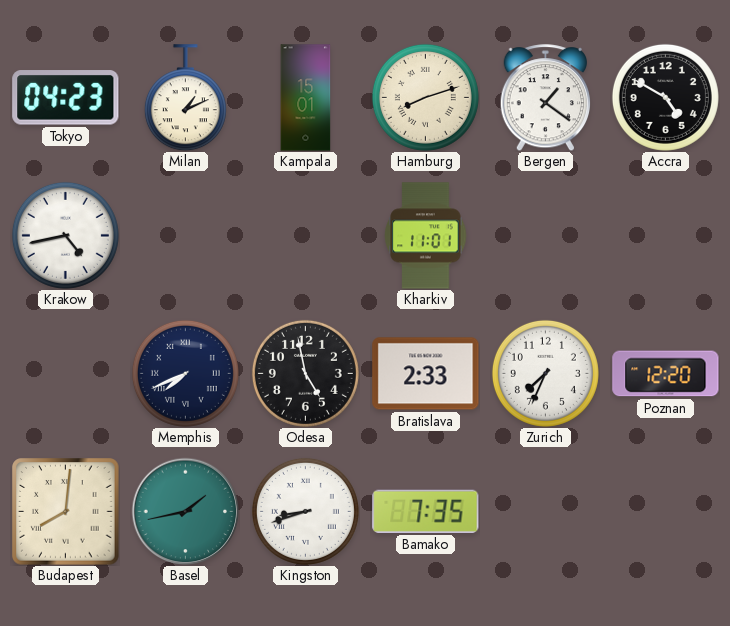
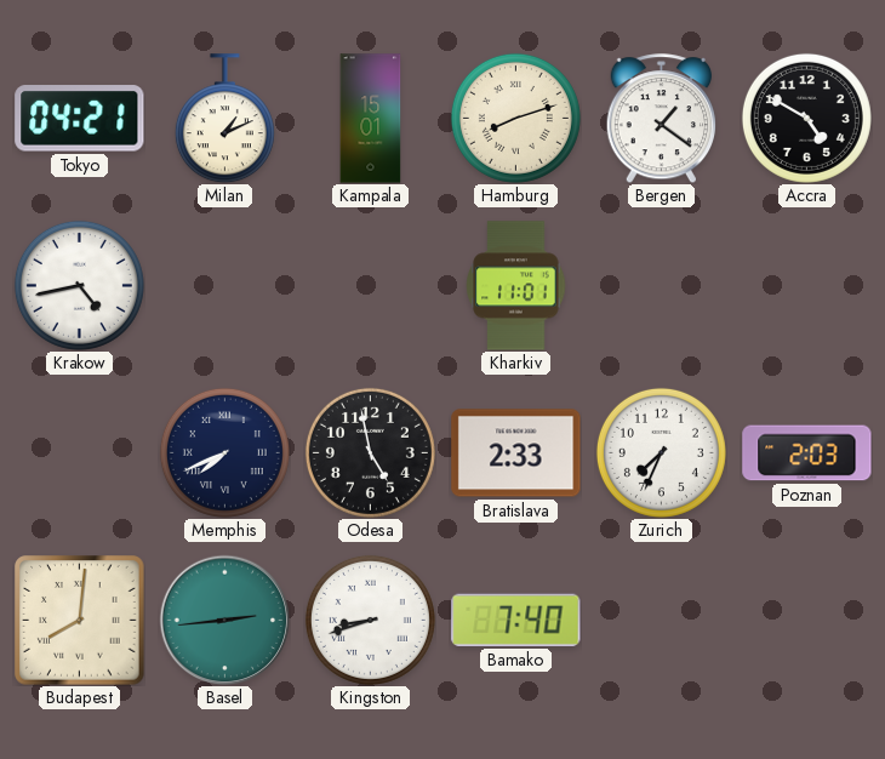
Tokyo: 04:23 -> 04:21
Poznan: 12:20 -> 2:03
Basel: 1:43 -> 2:44
Bamako: 7:35 -> 7:40
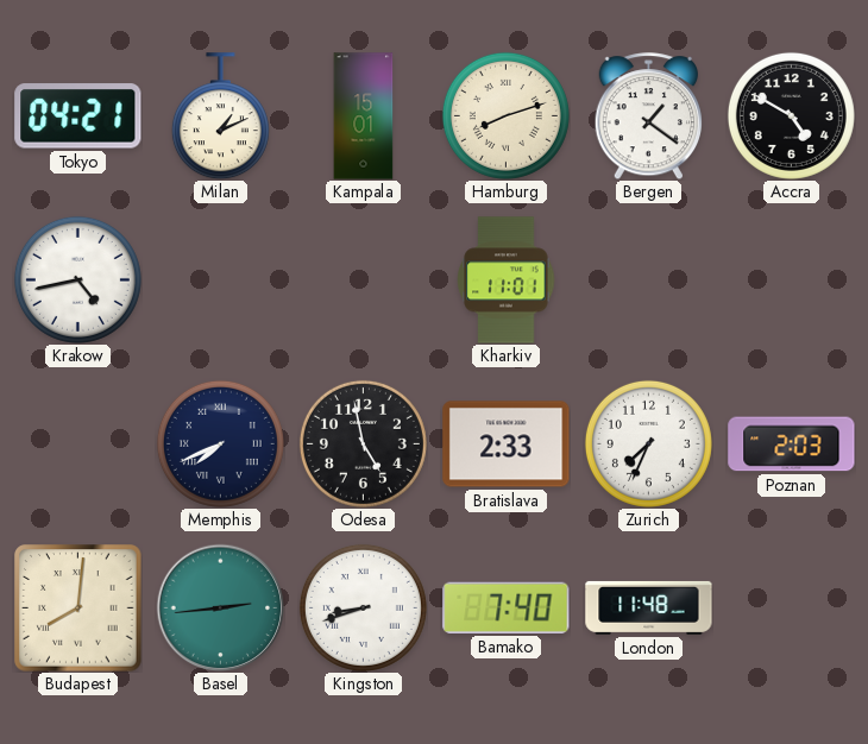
London: none -> 11:48
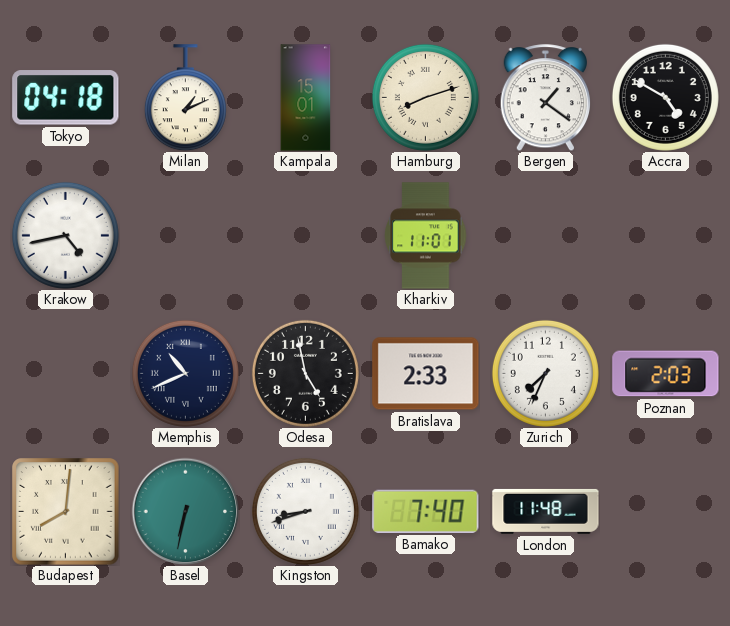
Tokyo: 04:21 -> 04:18
Memphis: 7:41 -> 10:41
Basel: 2:44 -> 6:32
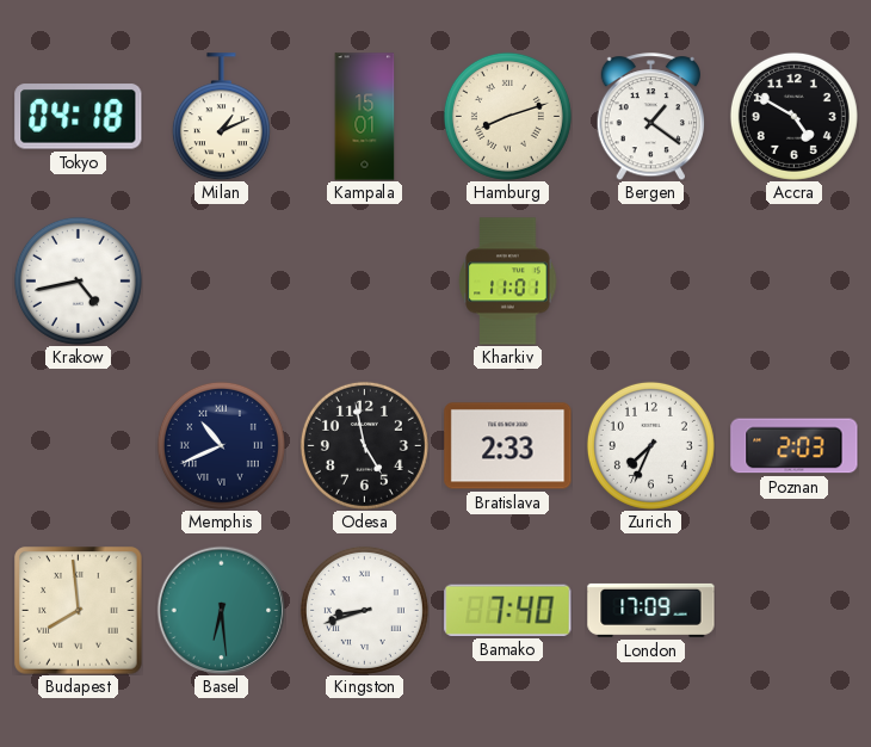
Budapest: 8:01 -> 7:59
Basel: 6:32 -> 6:29
London: 11:48 -> 17:09
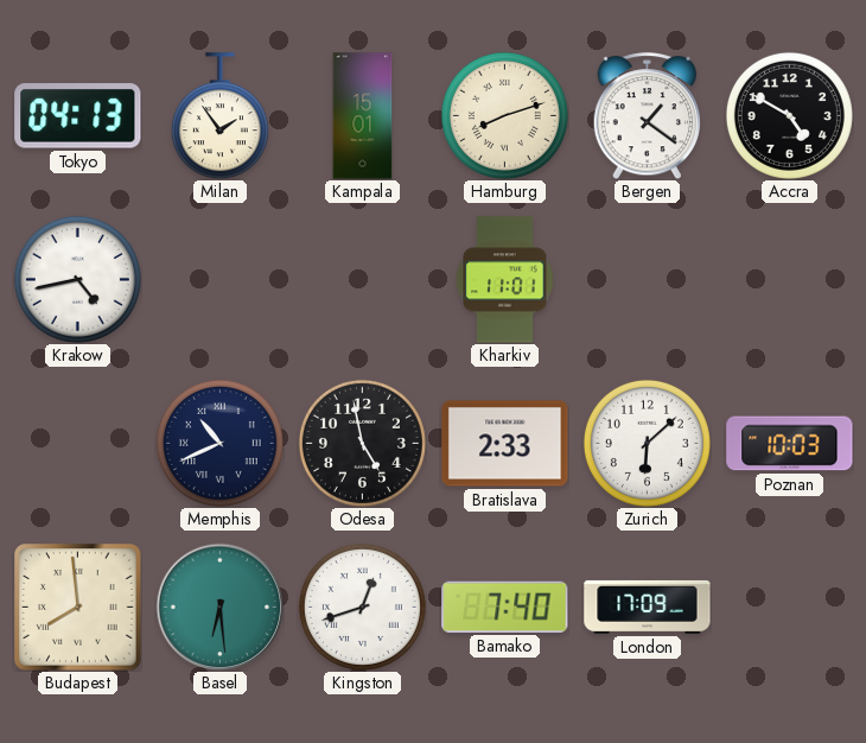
Tokyo: 04:18 -> 04:13
Milan: 1:11 -> 1:54
Zurich: 7:34 -> 6:08
Poznan: 2:03 -> 10:03
Kingston: 8:42 -> 12:42
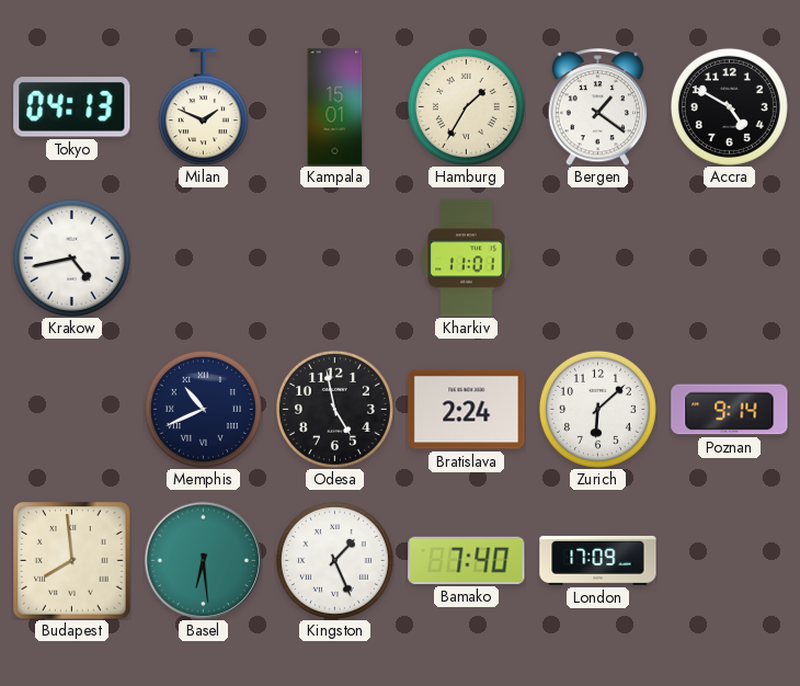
Milan: 1:54 -> 1:49
Hamburg: 8:12 -> 1:35
Bratislava: 2:33 -> 2:24
Poznan: 10:03 -> 9:14
Kingston: 12:42 -> 1:26
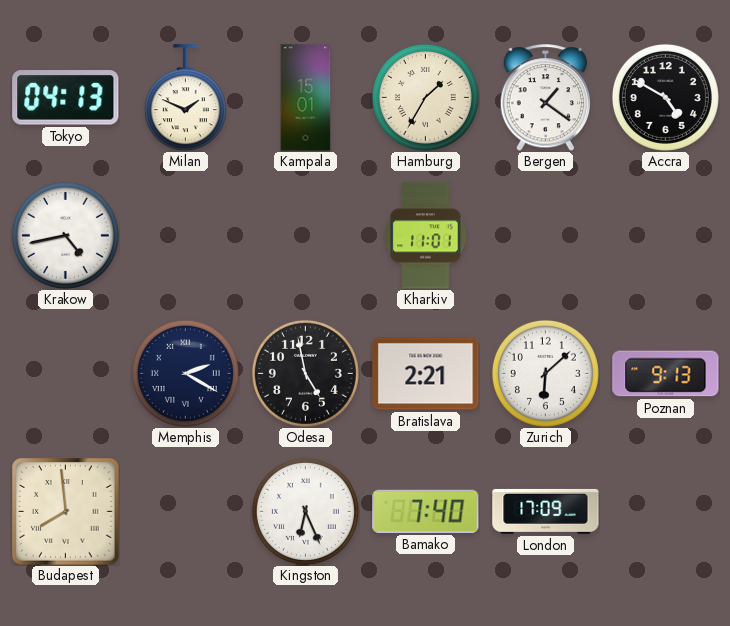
Memphis: 10:41 -> 2:20
Bratislava: 2:24 -> 2:21
Poznan: 9:14 -> 9:13
Basel: 6:29 -> none
Kingston: 1:26 -> 6:26
